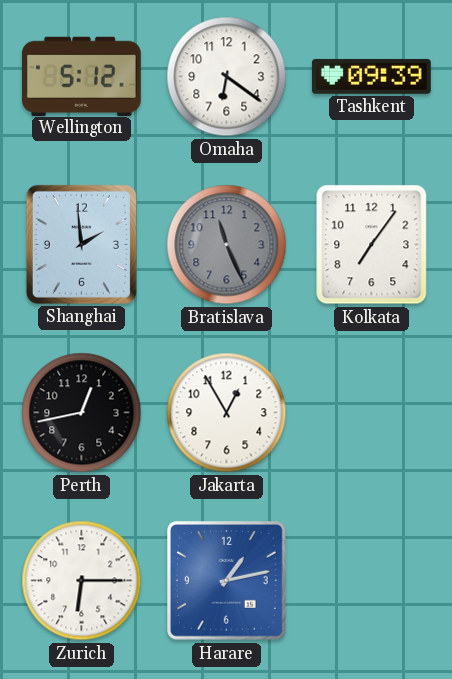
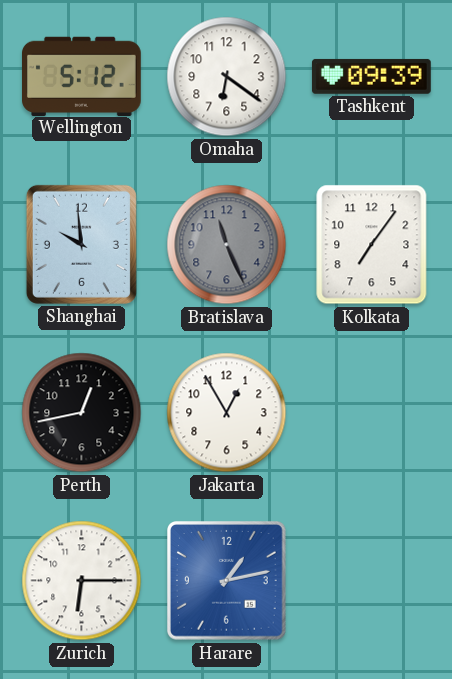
Shanghai: 1:59 -> 9:59
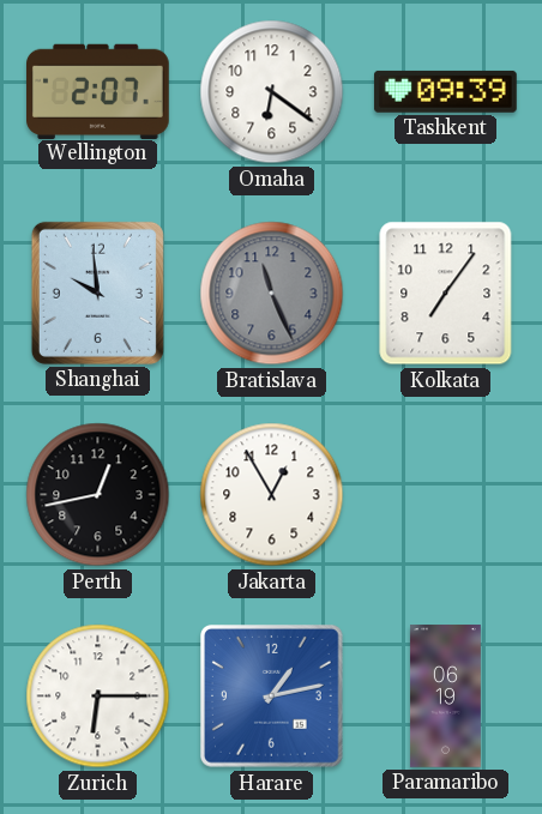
Wellington: 5:12 -> 2:07
Paramaribo: none -> 06:19
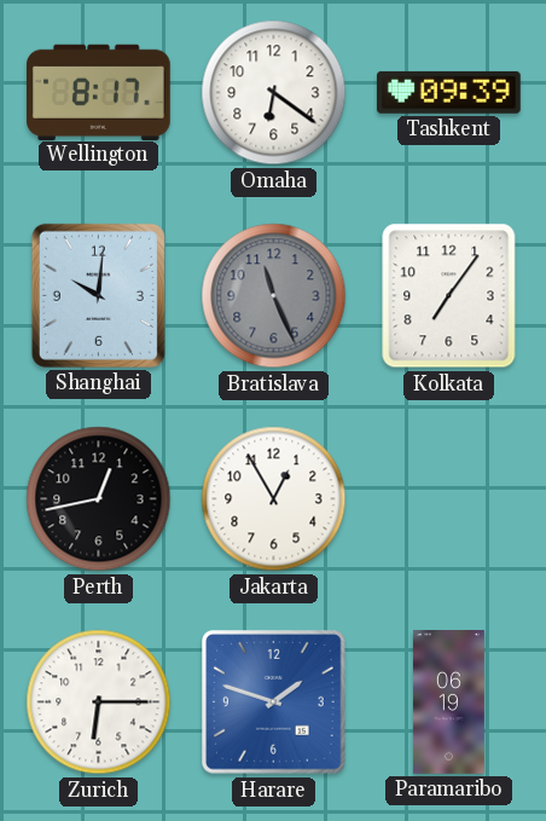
Wellington: 2:07 -> 8:17
Shanghai: 9:59 -> 10:01
Harare: 1:13 -> 1:48
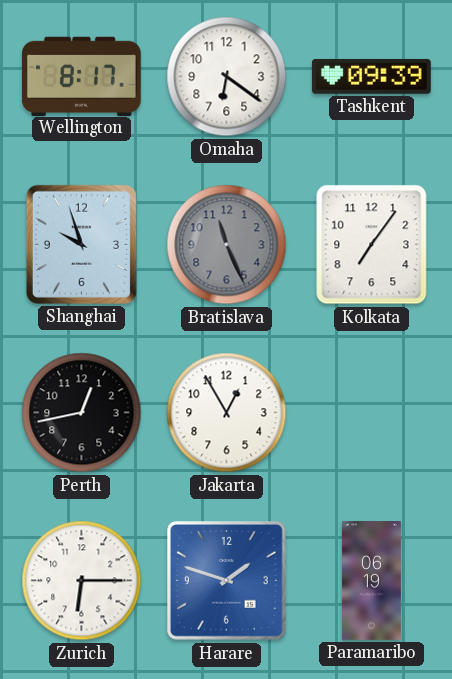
Shanghai: 10:01 -> 9:57
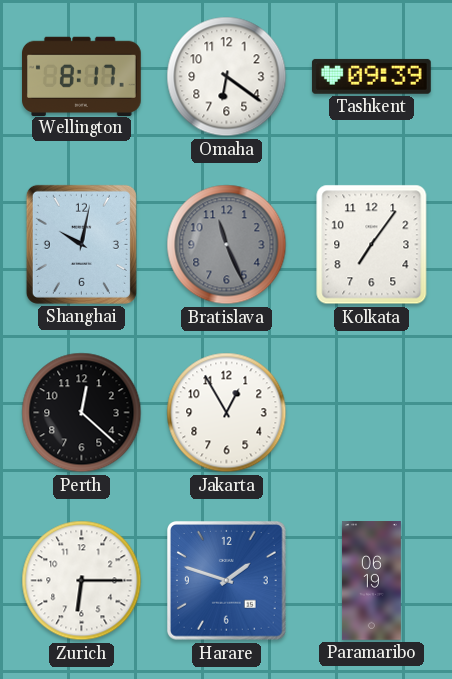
Shanghai: 9:57 -> 10:02
Perth: 12:43 -> 12:22
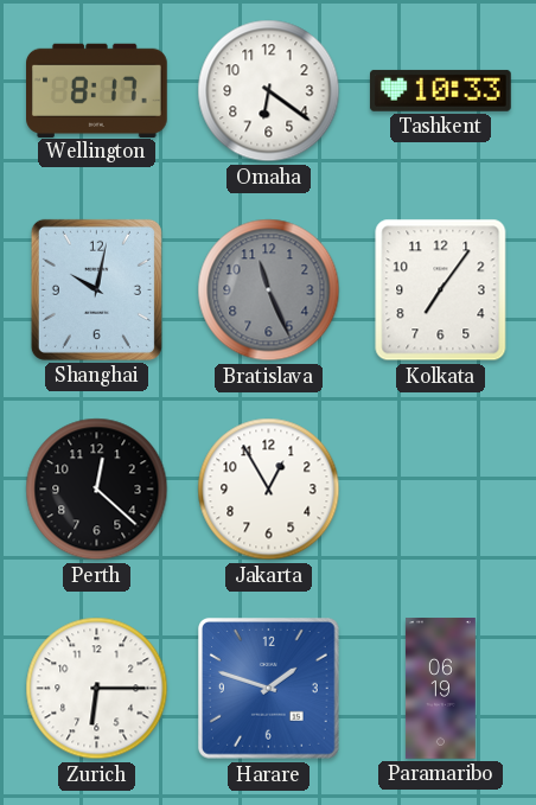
Tashkent: 09:39 -> 10:33
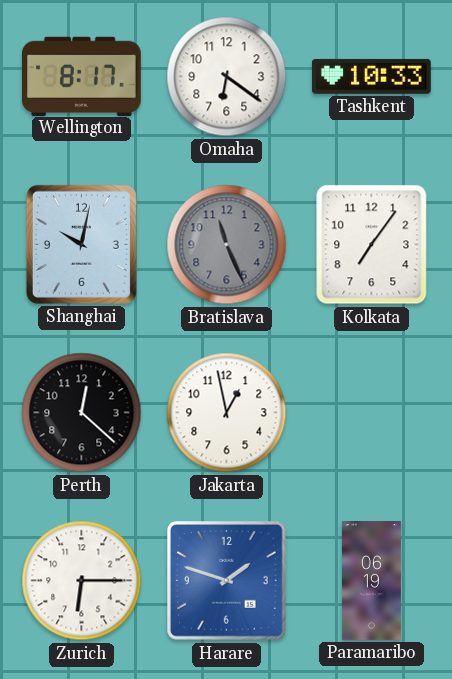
Jakarta: 12:55 -> 12:58
